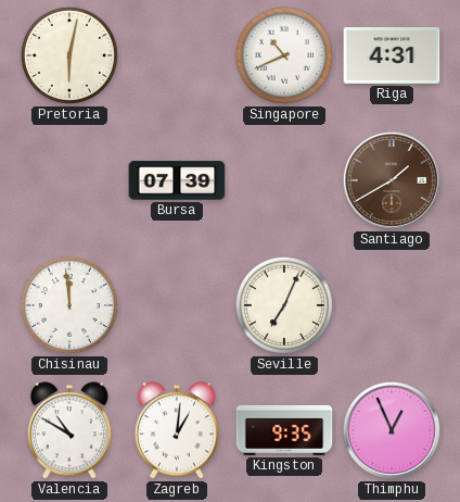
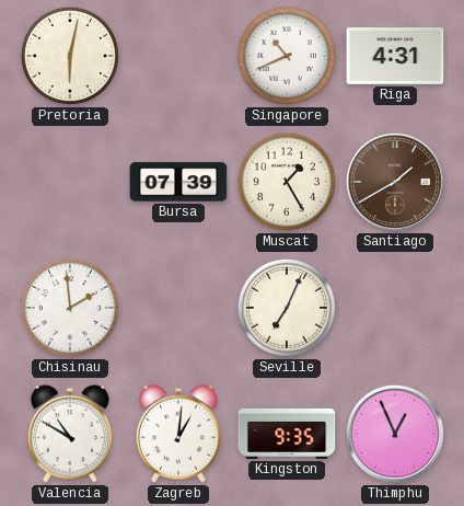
Muscat: none -> 1:25
Chisinau: 11:59 -> 1:59
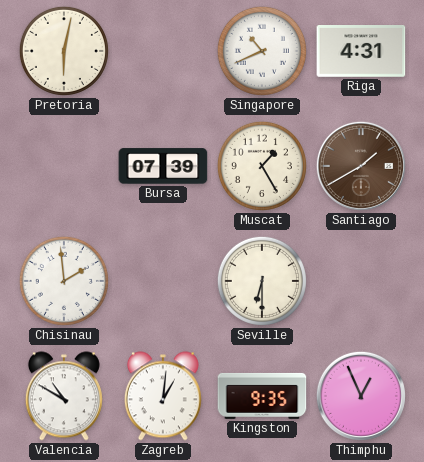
Seville: 7:04 -> 6:30
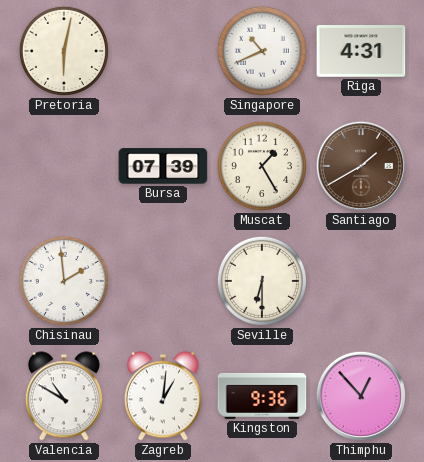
Kingston: 9:35 -> 9:36
Thimphu: 12:56 -> 12:53
